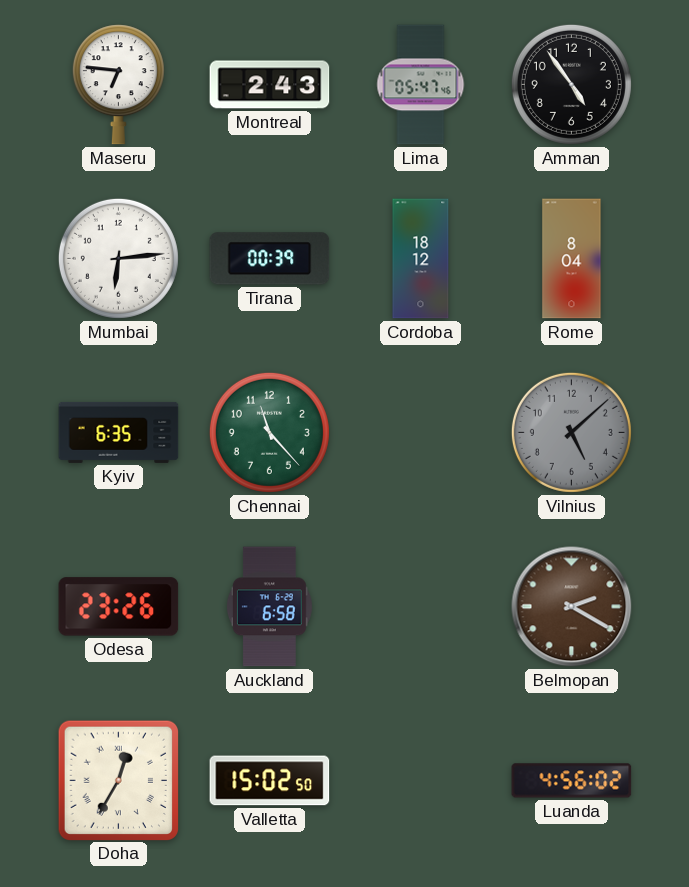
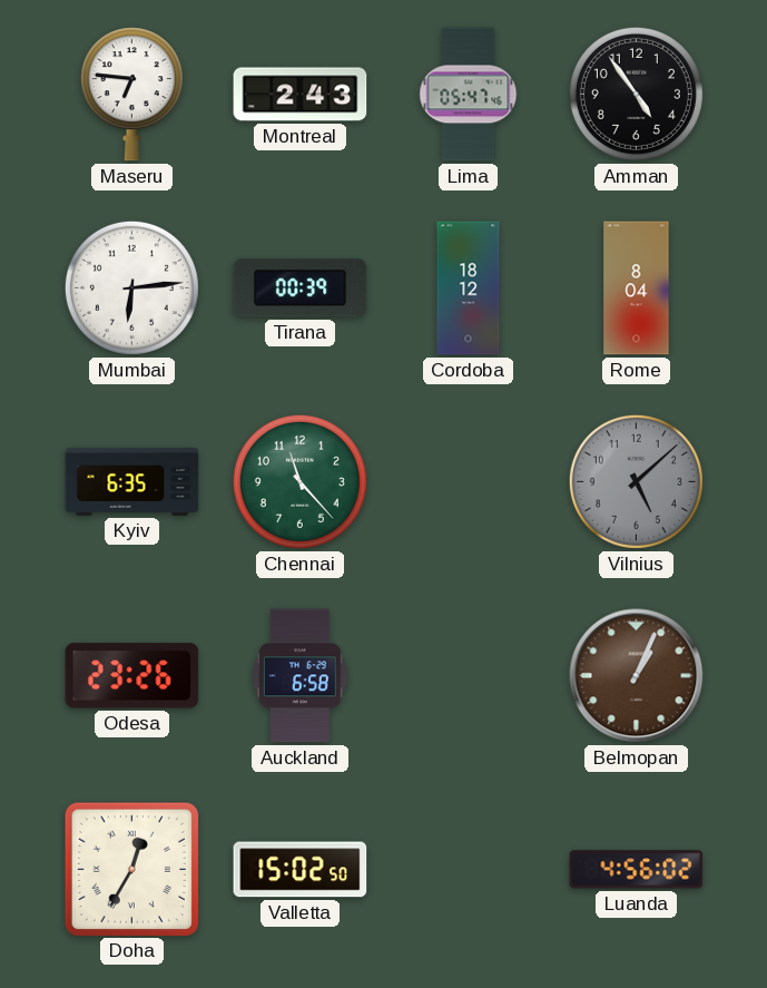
Belmopan: 2:20 -> 1:04
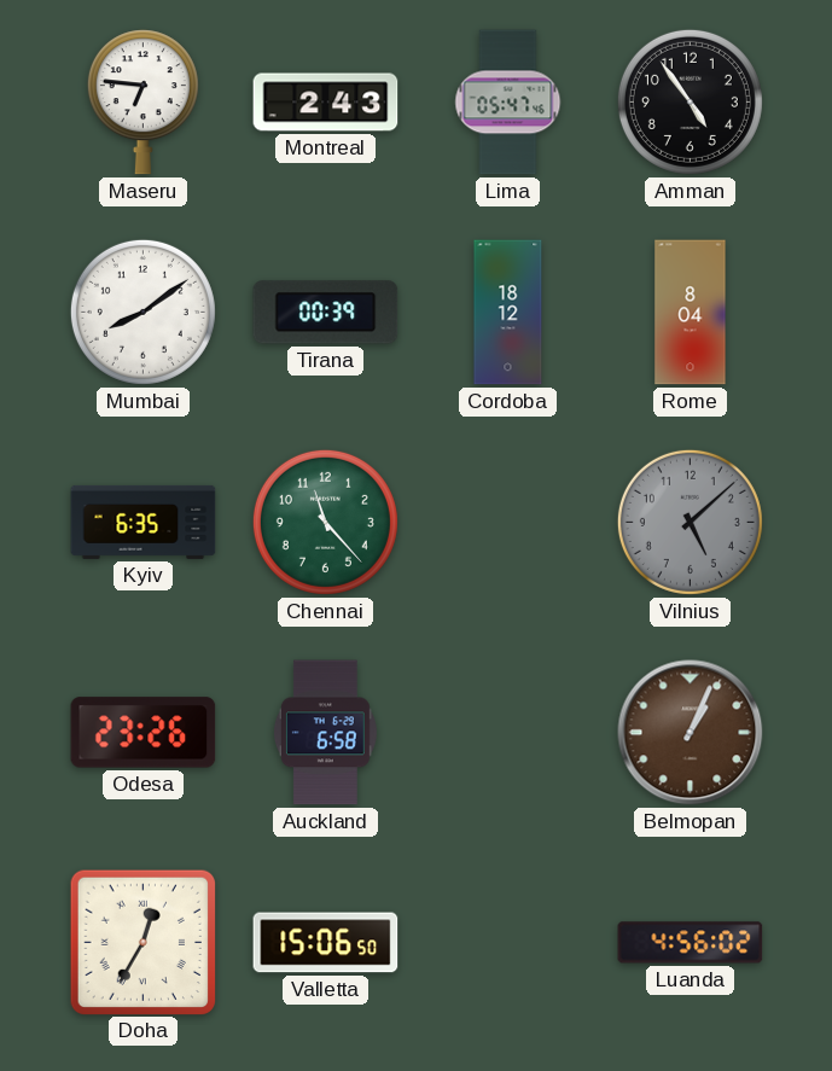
Mumbai: 6:14 -> 8:09
Valletta: 15:02 -> 15:06
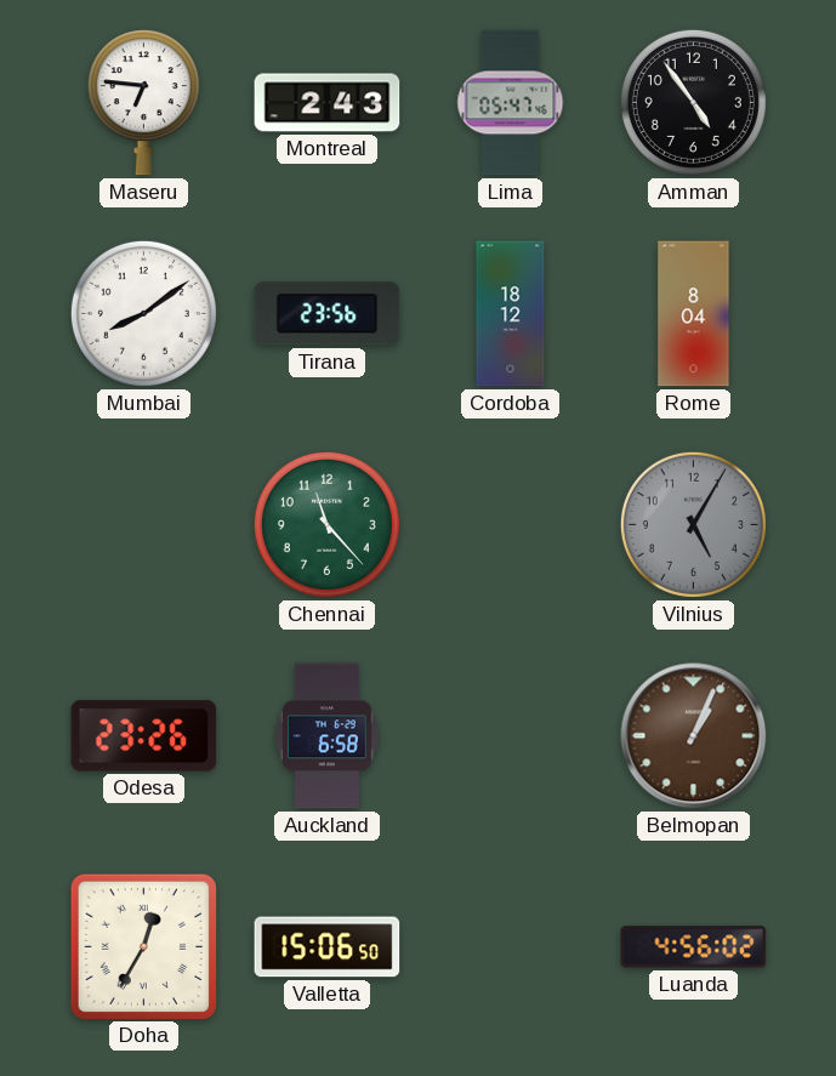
Tirana: 00:39 -> 23:56
Kyiv: 6:35 -> none
Vilnius: 5:08 -> 5:05
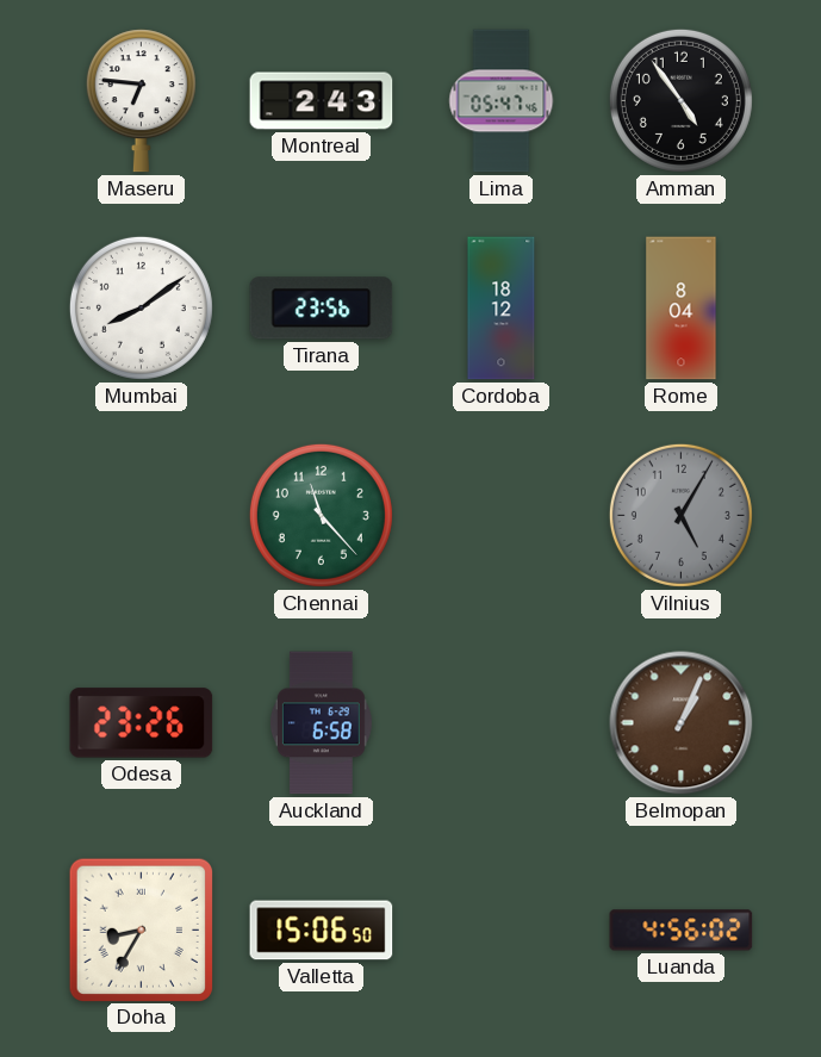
Doha: 12:35 -> 8:35
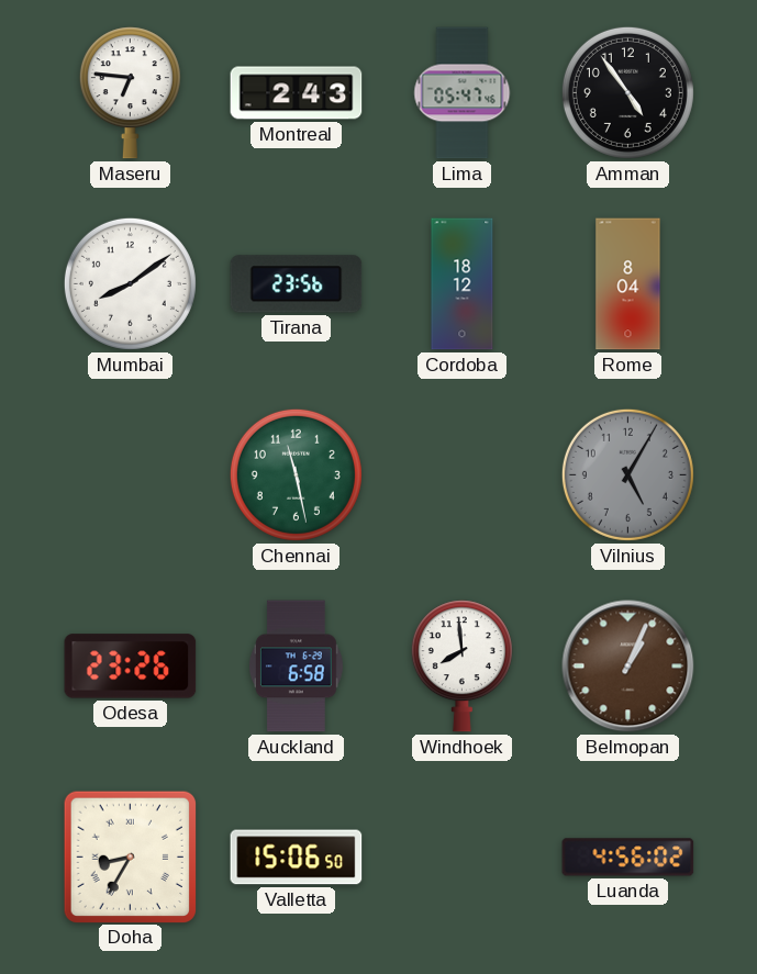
Chennai: 11:23 -> 11:28
Windhoek: none -> 7:59
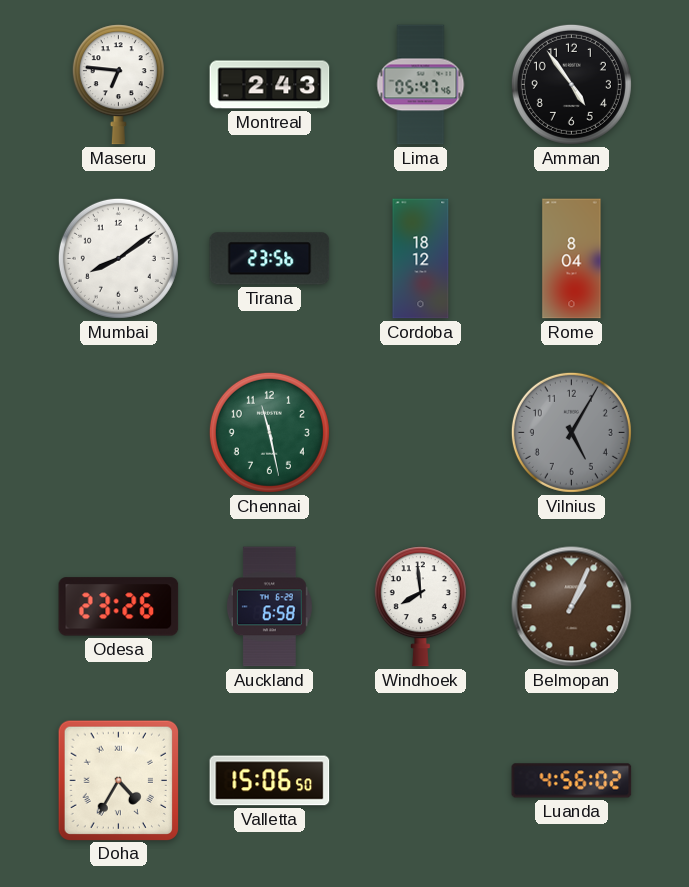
Doha: 8:35 -> 4:35
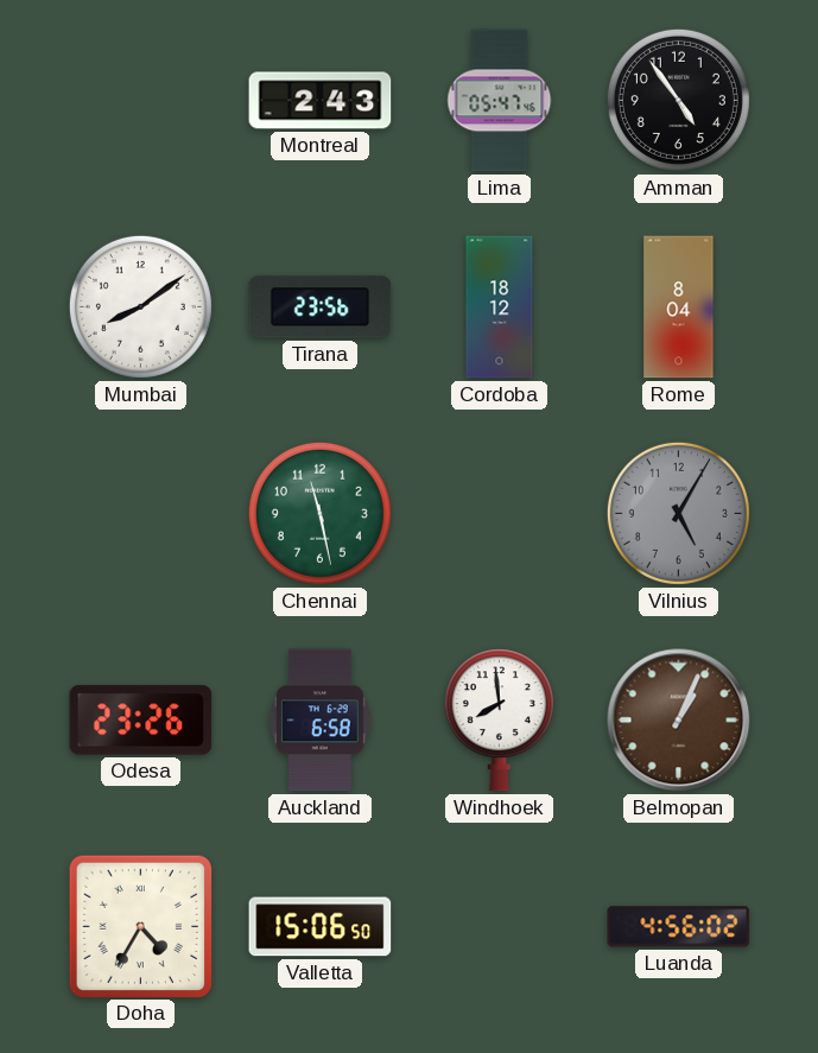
Maseru: 6:46 -> none
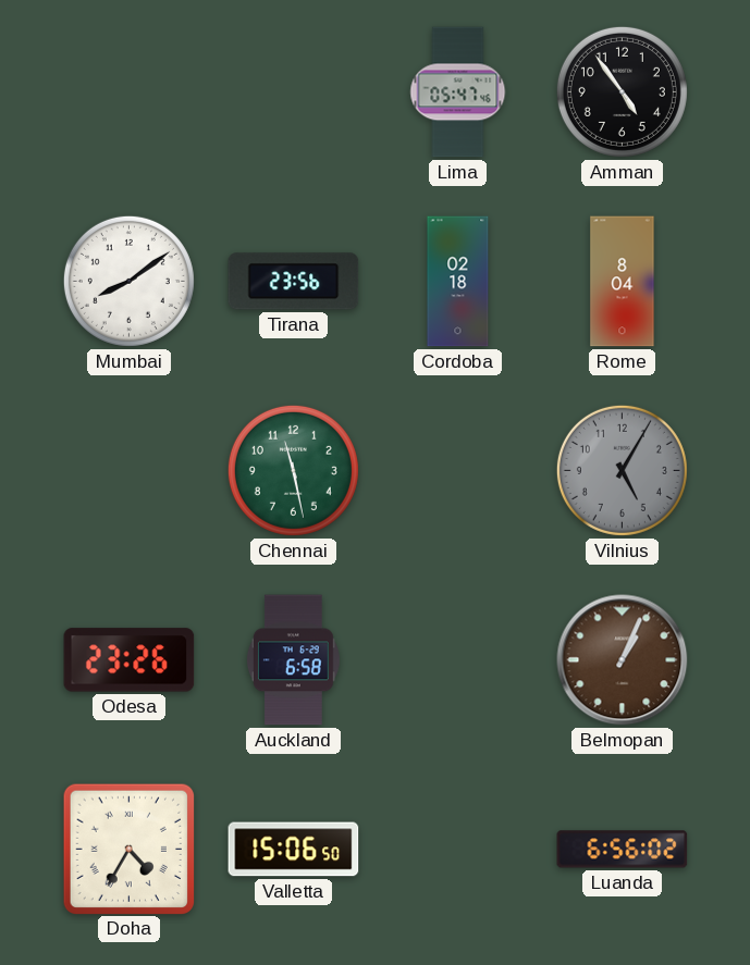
Montreal: 2:43 -> none
Cordoba: 18:12 -> 02:18
Windhoek: 7:59 -> none
Luanda: 4:56 -> 6:56
